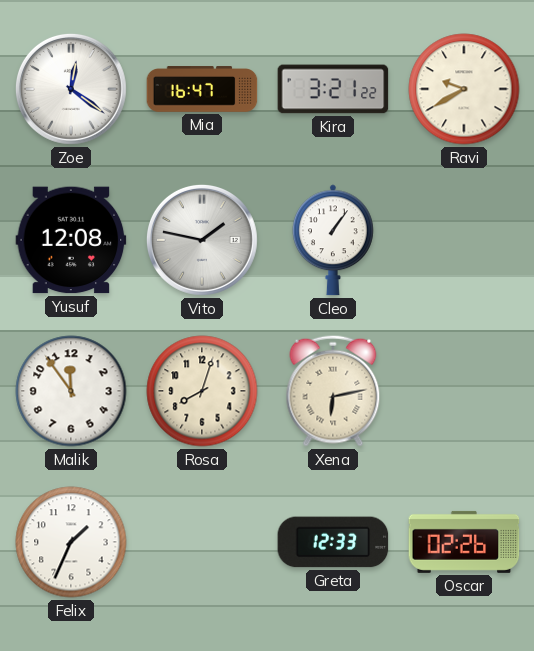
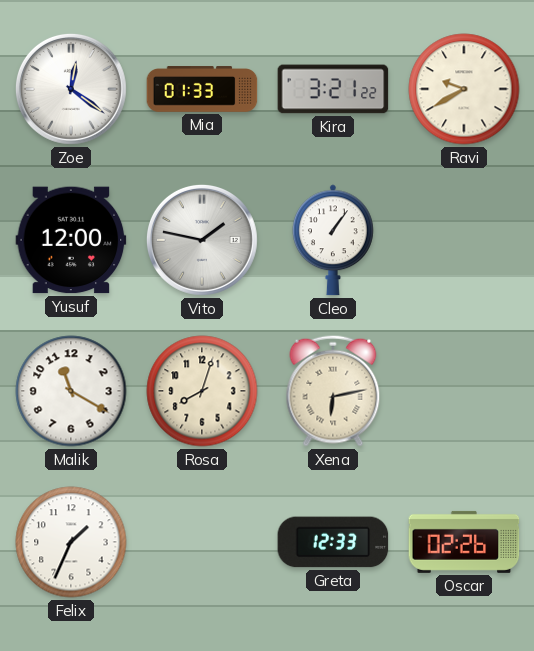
Mia: 16:47 -> 01:33
Yusuf: 12:08 -> 12:00
Malik: 11:54 -> 11:20
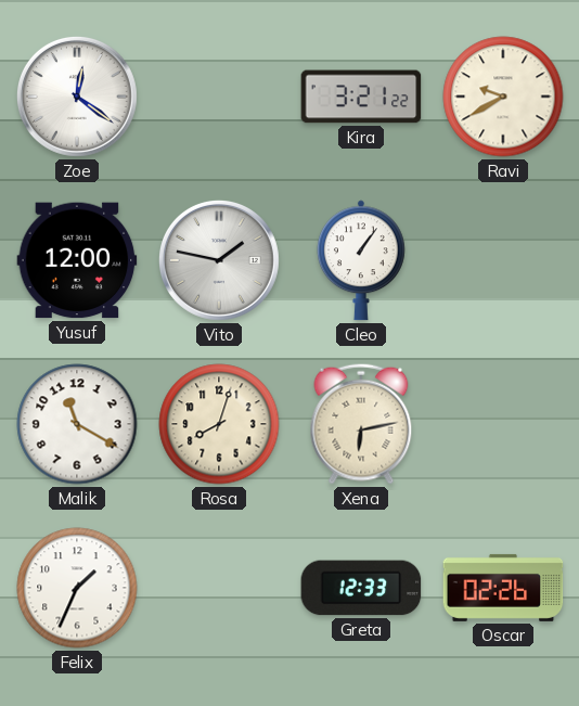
Mia: 01:33 -> none
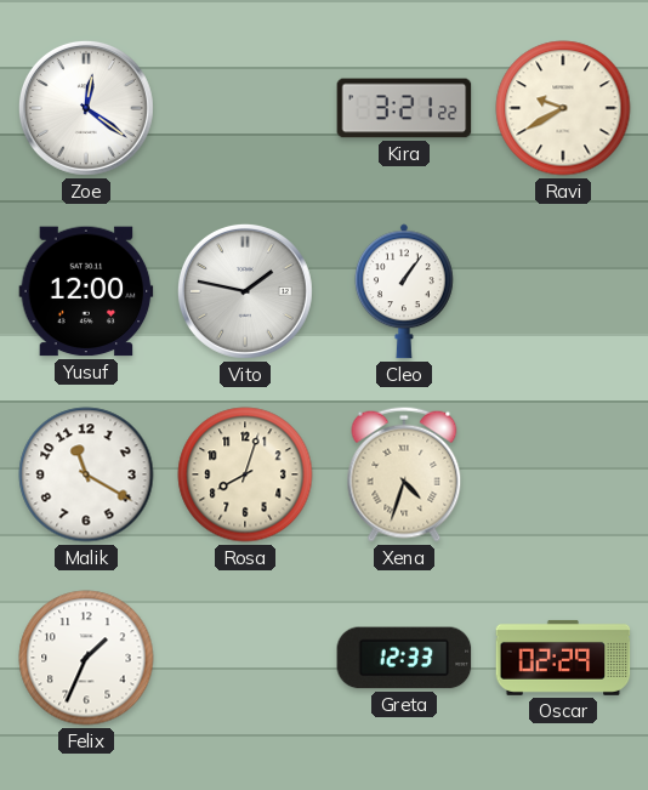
Xena: 6:13 -> 4:33
Oscar: 02:26 -> 02:29
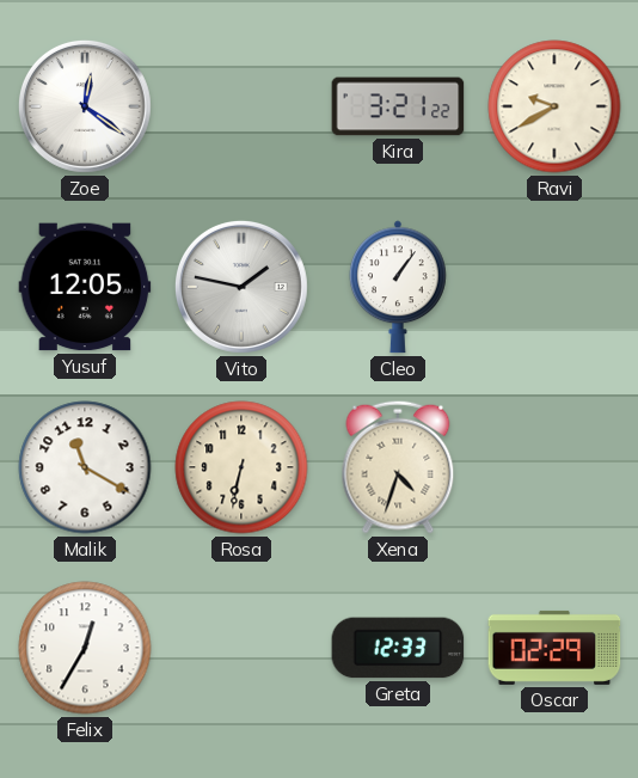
Yusuf: 12:00 -> 12:05
Rosa: 8:03 -> 6:32
Felix: 1:34 -> 12:35
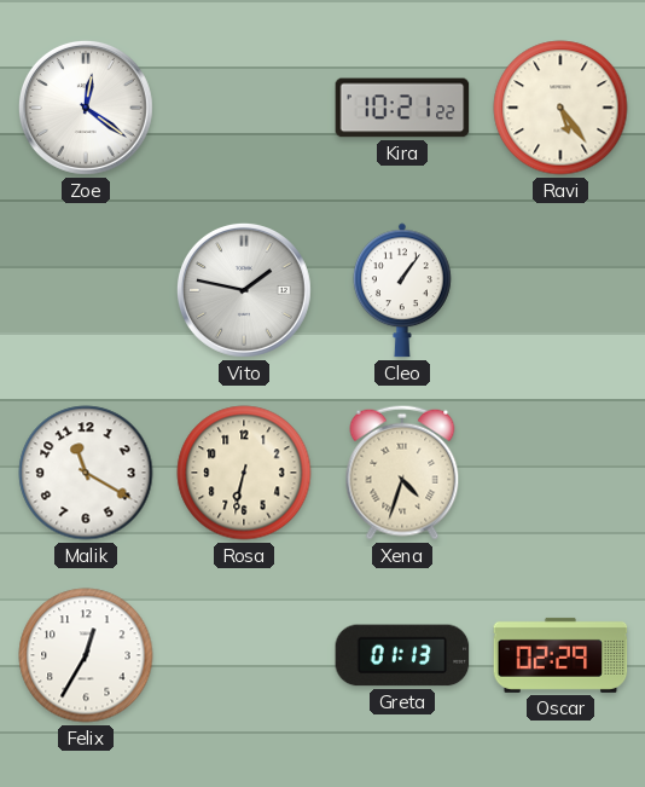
Kira: 3:21 -> 10:21
Ravi: 9:40 -> 5:24
Yusuf: 12:05 -> none
Greta: 12:33 -> 01:13
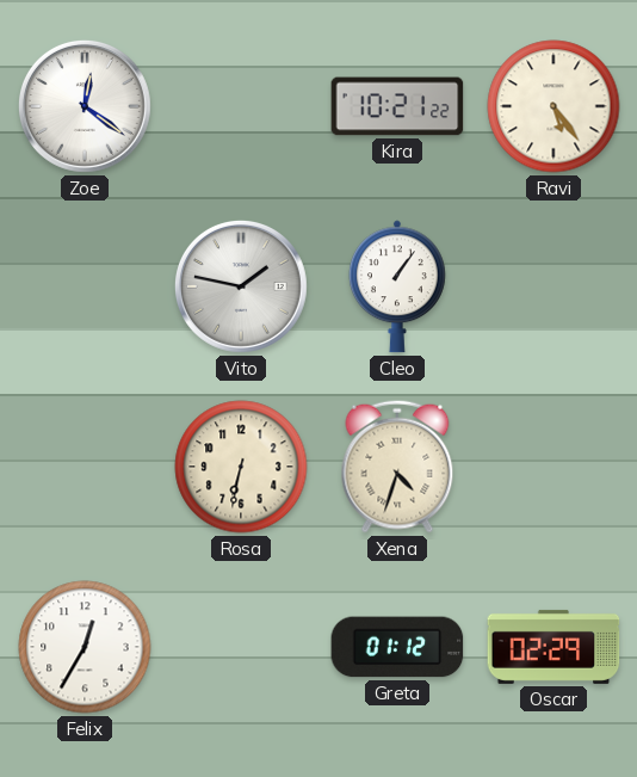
Malik: 11:20 -> none
Greta: 01:13 -> 01:12
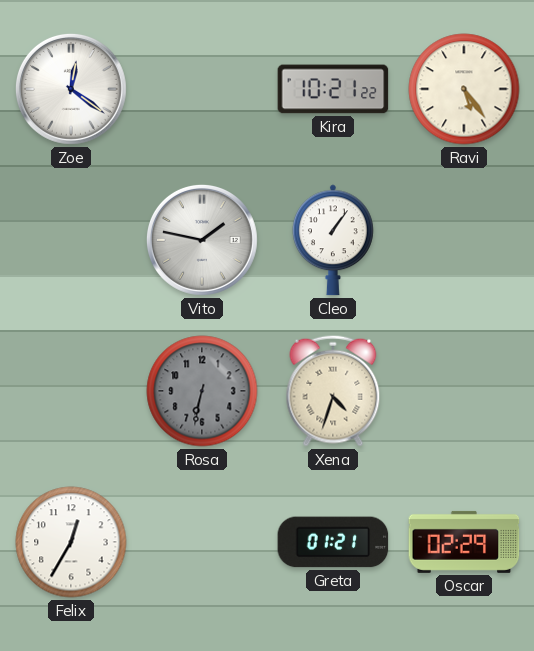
Rosa dial: cream -> grey
Greta: 01:12 -> 01:21
